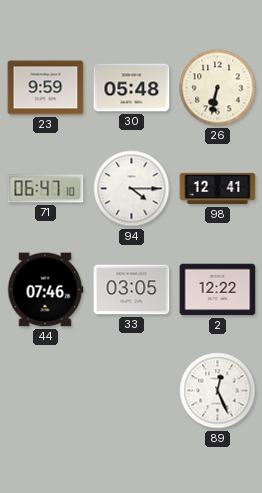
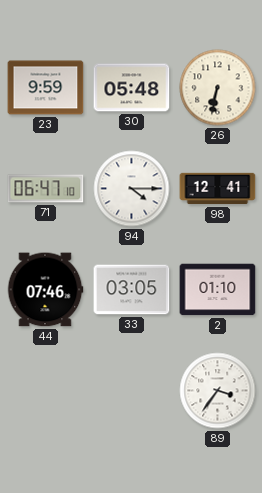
2: 12:22 -> 01:10
89: 12:26 -> 3:36
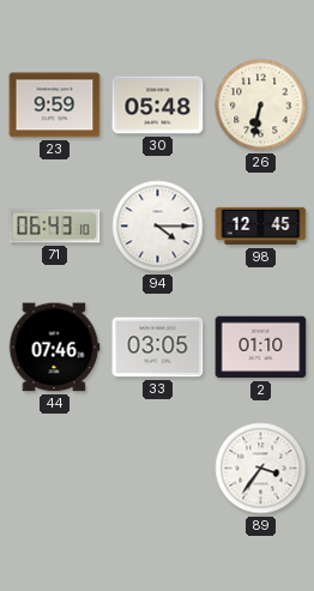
71: 06:47 -> 06:43
98: 12:41 -> 12:45
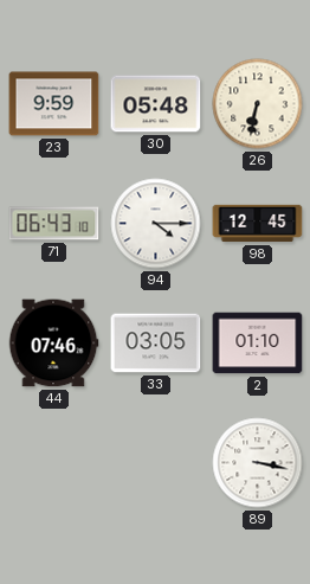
89: 3:36 -> 3:17
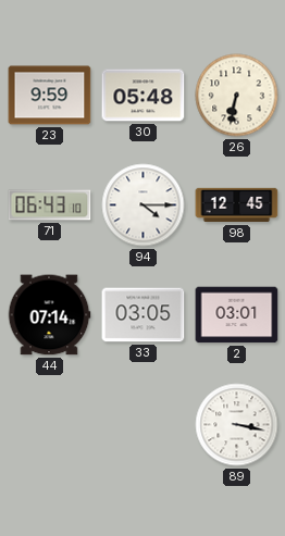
44: 07:46 -> 07:14
2: 01:10 -> 03:01
